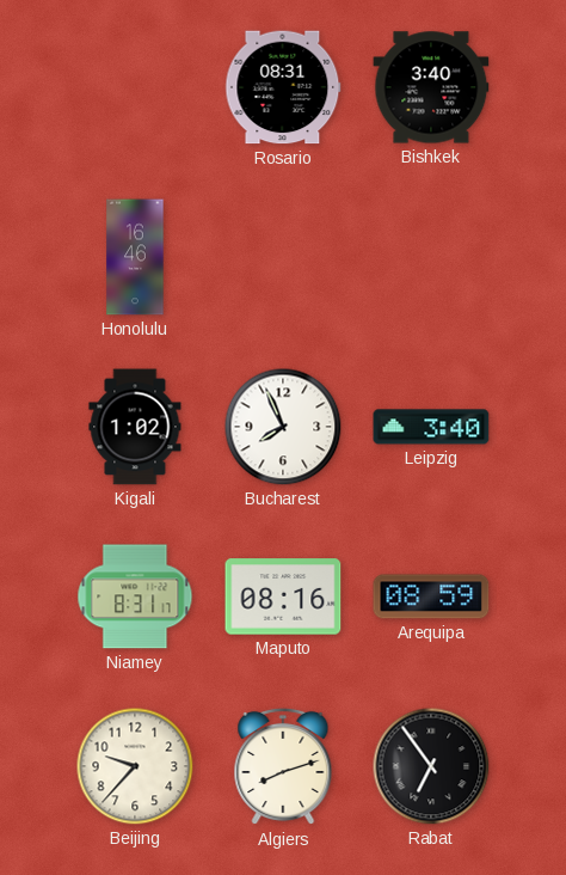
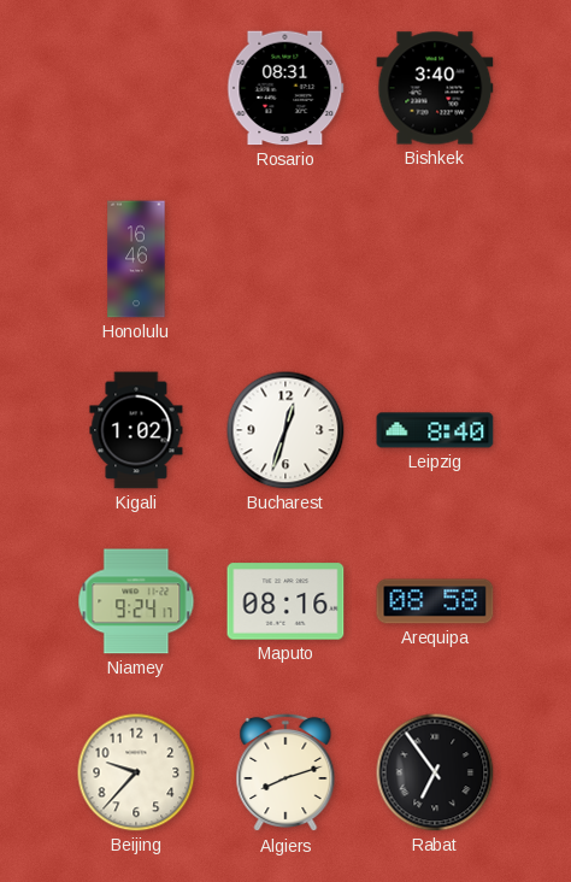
Bucharest: 7:56 -> 12:33
Leipzig: 3:40 -> 8:40
Niamey: 8:31 -> 9:24
Arequipa: 08:59 -> 08:58
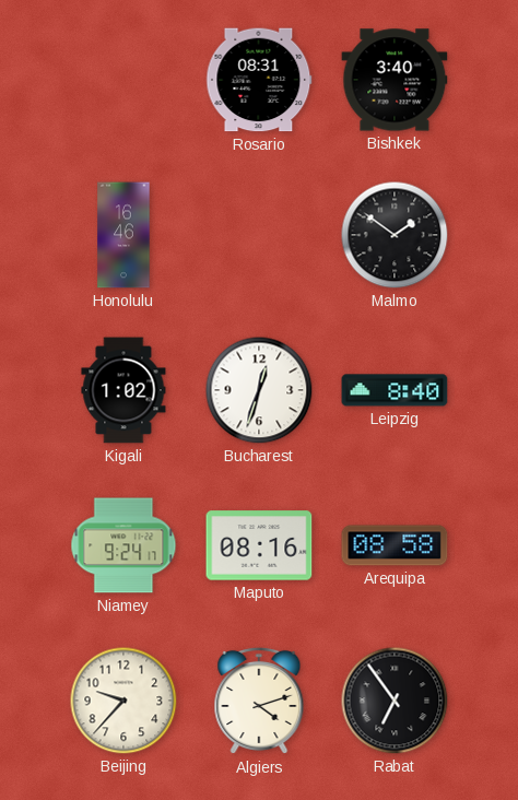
Malmo: none -> 1:51
Algiers: 8:12 -> 4:12
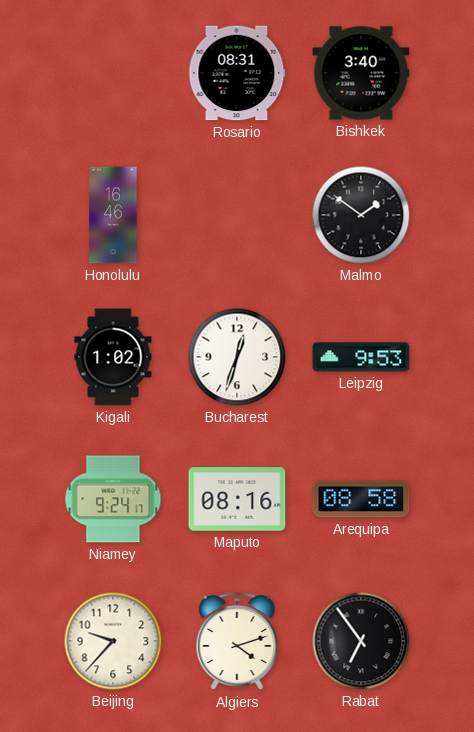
Leipzig: 8:40 -> 9:53
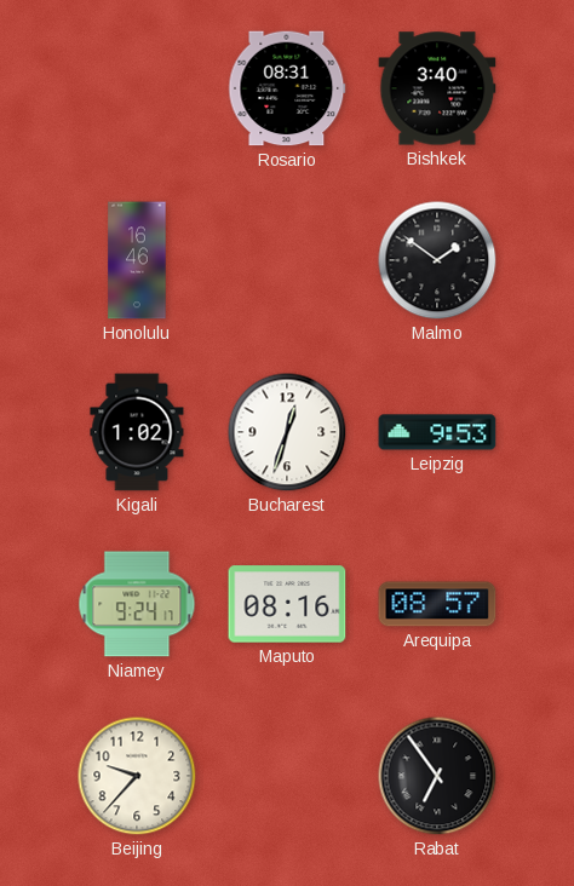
Arequipa: 08:58 -> 08:57
Algiers: 4:12 -> none
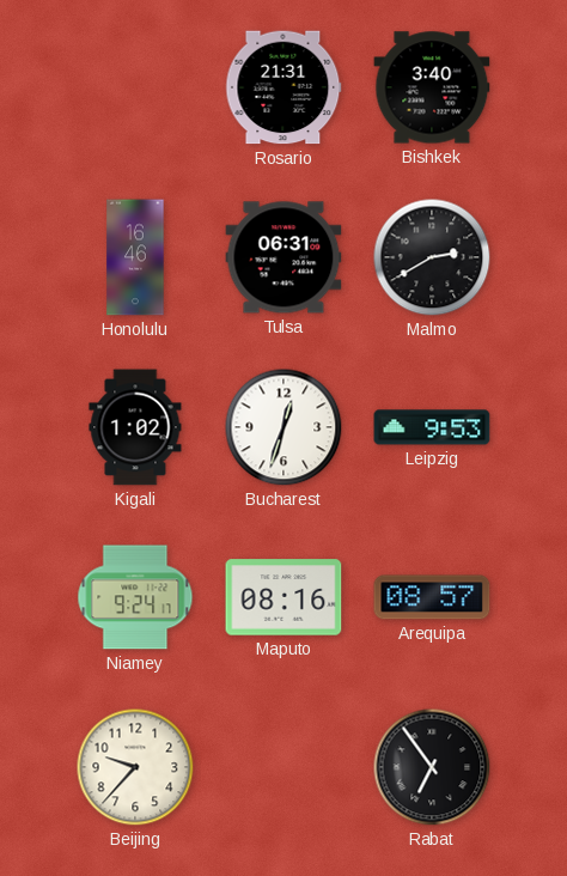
Rosario: 08:31 -> 21:31
Tulsa: none -> 06:31
Malmo: 1:51 -> 2:40
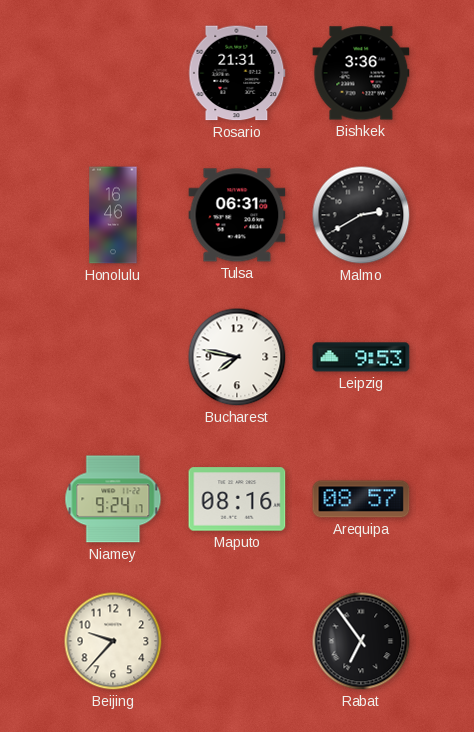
Bishkek: 3:40 -> 3:36
Kigali: 1:02 -> none
Bucharest: 12:33 -> 7:47
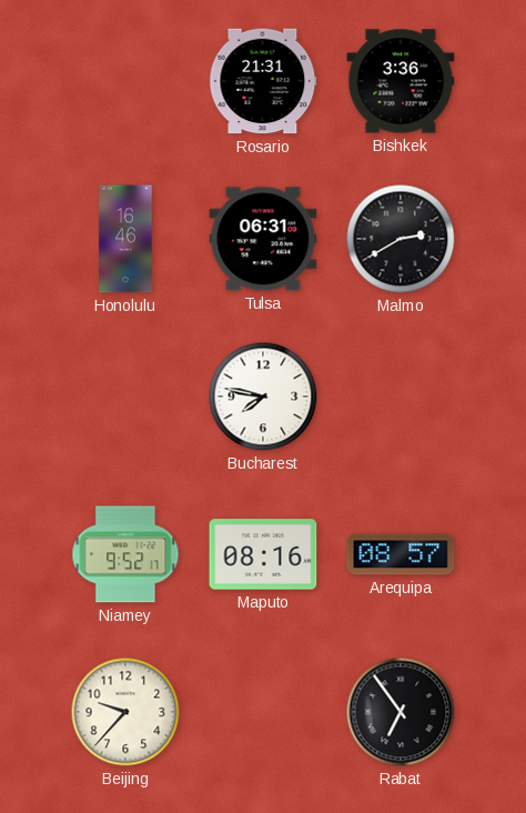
Leipzig: 9:53 -> none
Niamey: 9:24 -> 9:52
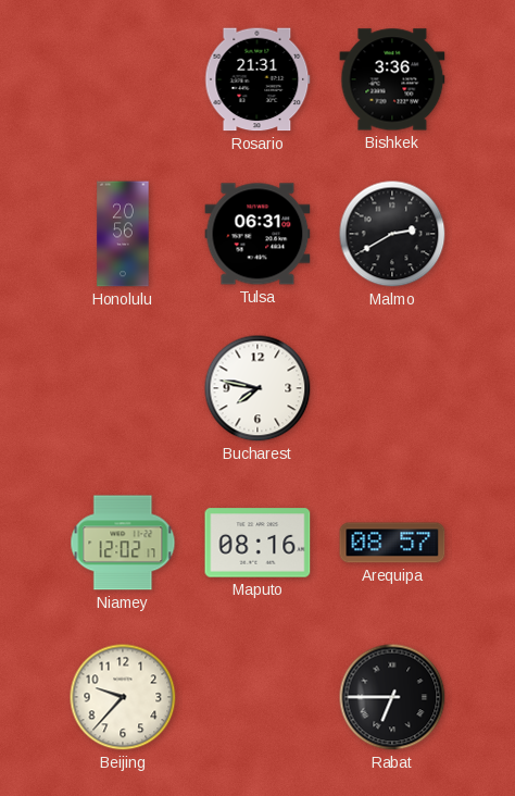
Honolulu: 16:46 -> 20:56
Niamey: 9:52 -> 12:02
Rabat: 6:54 -> 6:45
